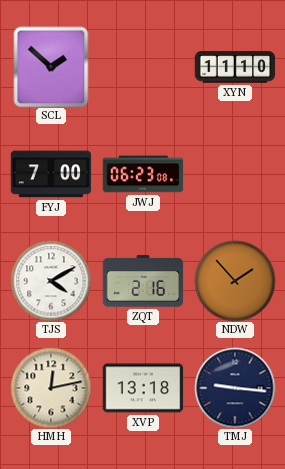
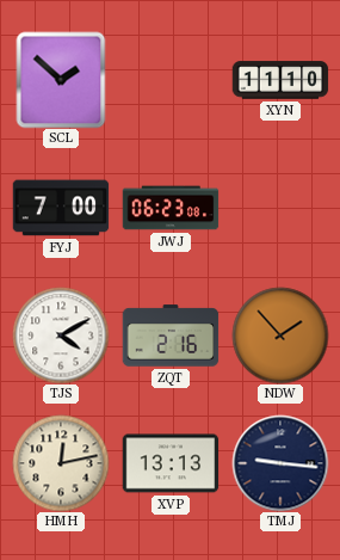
XVP: 13:18 -> 13:13
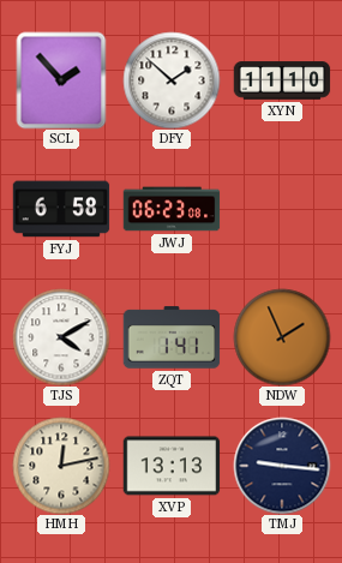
SCL: 1:52 -> 1:53
DFY: none -> 1:52
FYJ: 7:00 -> 6:58
ZQT: 2:16 -> 1:41
NDW: 1:53 -> 1:56
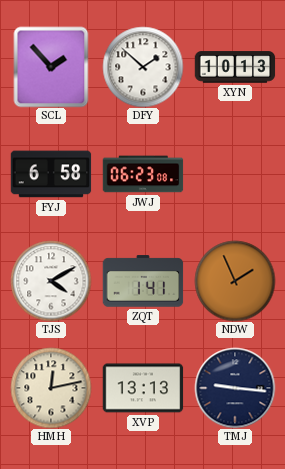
XYN: 11:10 -> 10:13
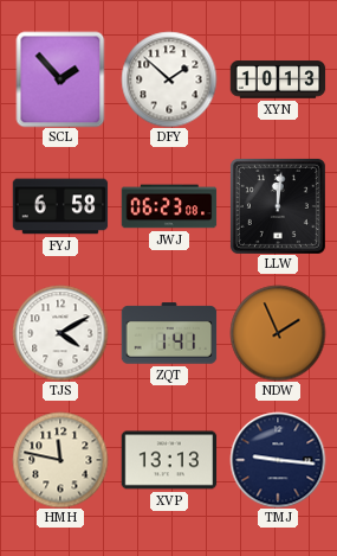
LLW: none -> 12:01
HMH: 12:13 -> 11:47
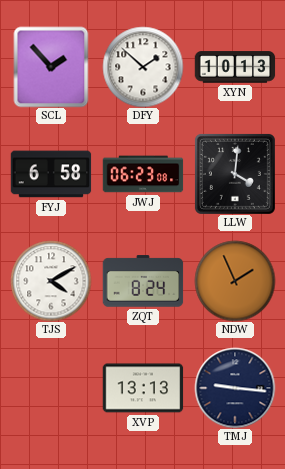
LLW: 12:01 -> 4:01
ZQT: 1:41 -> 8:24
HMH: 11:47 -> none
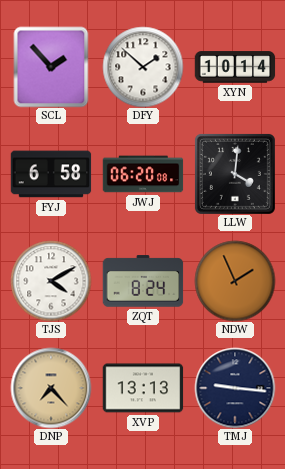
XYN: 10:13 -> 10:14
JWJ: 06:23 -> 06:20
DNP: none -> 7:23
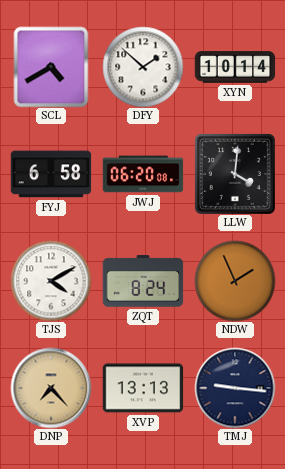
SCL: 1:53 -> 4:40
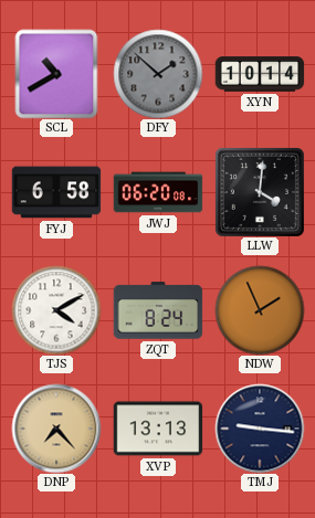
SCL: 4:40 -> 10:40
DFY dial: white -> grey
